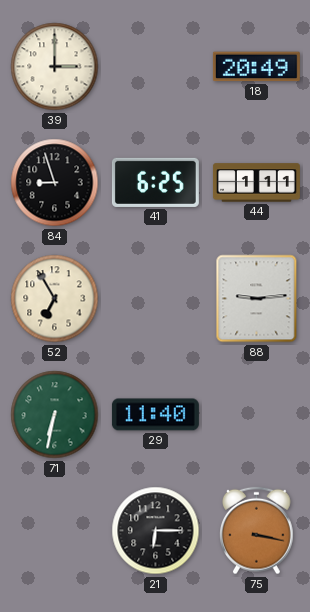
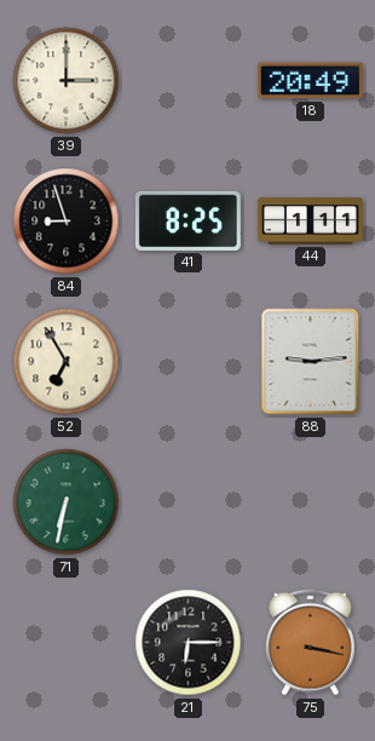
41: 6:25 -> 8:25
29: 11:40 -> none
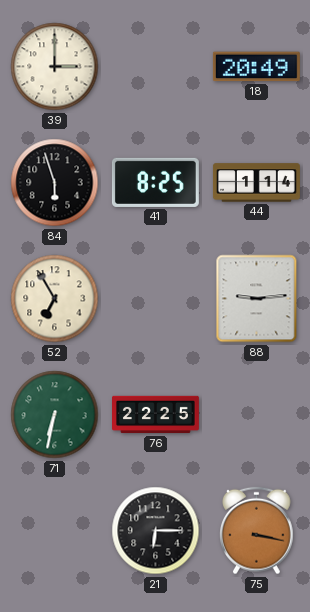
84: 8:57 -> 5:57
44: 1:11 -> 1:14
76: none -> 22:25
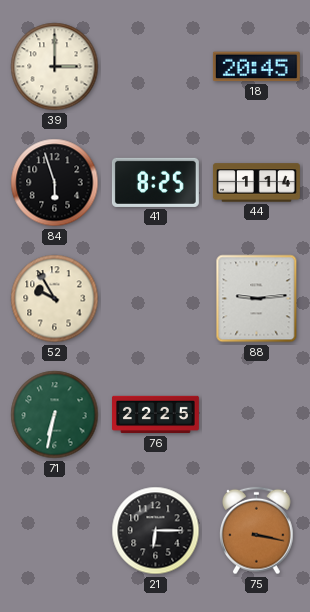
18: 20:49 -> 20:45
52: 6:55 -> 9:55
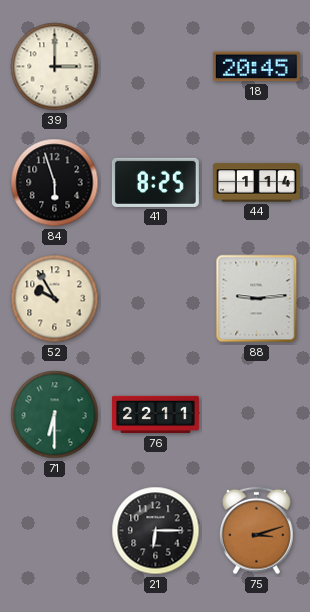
71: 6:32 -> 6:30
76: 22:25 -> 22:11
75: 3:17 -> 3:12
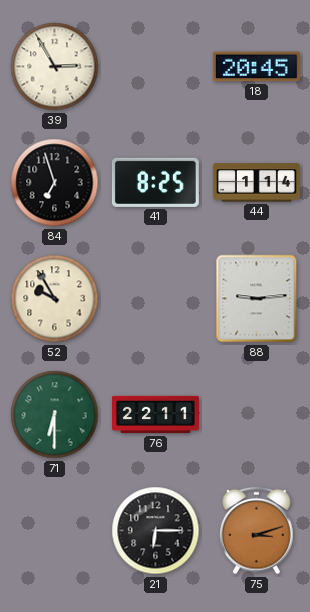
39: 3:00 -> 2:55
84: 5:57 -> 6:57
